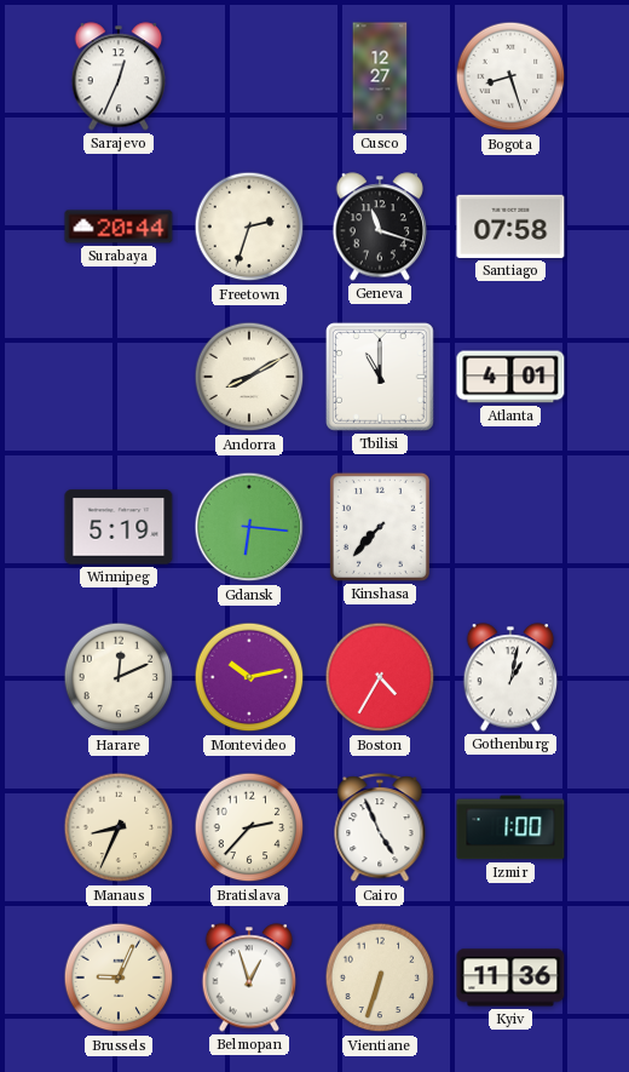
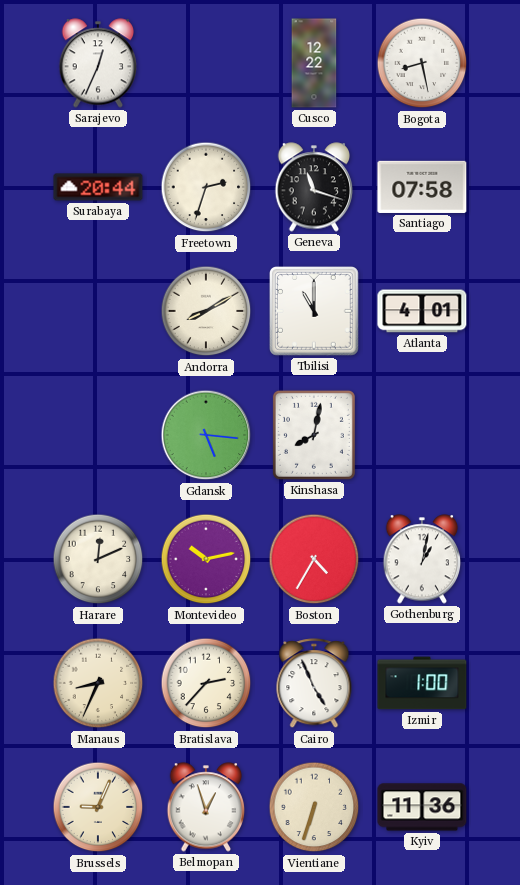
Cusco: 12:27 -> 12:22
Bogota: 8:27 -> 8:28
Winnipeg: 5:19 -> none
Gdansk: 6:16 -> 5:16
Kinshasa: 7:37 -> 8:02
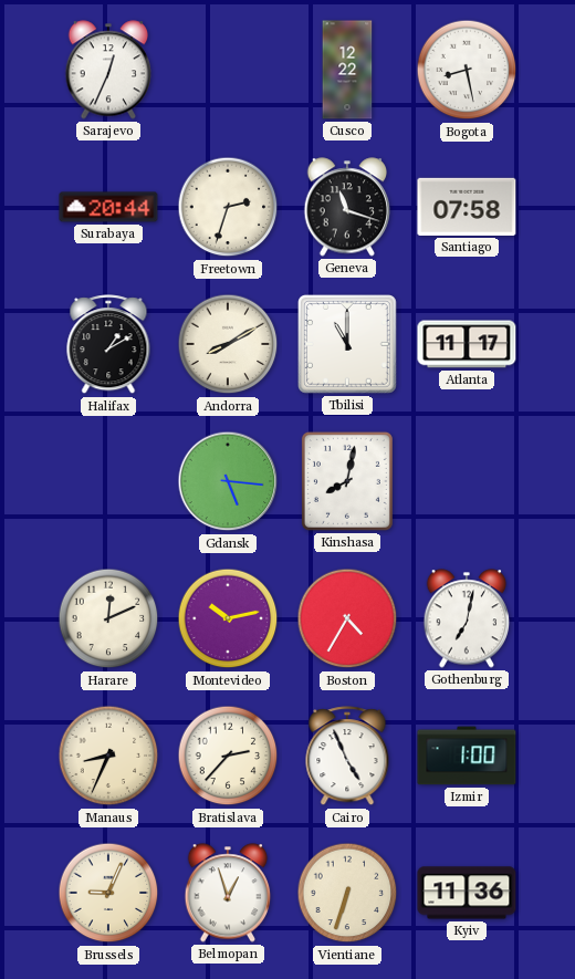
Halifax: none -> 1:10
Atlanta: 4:01 -> 11:17
Gothenburg: 1:02 -> 7:02
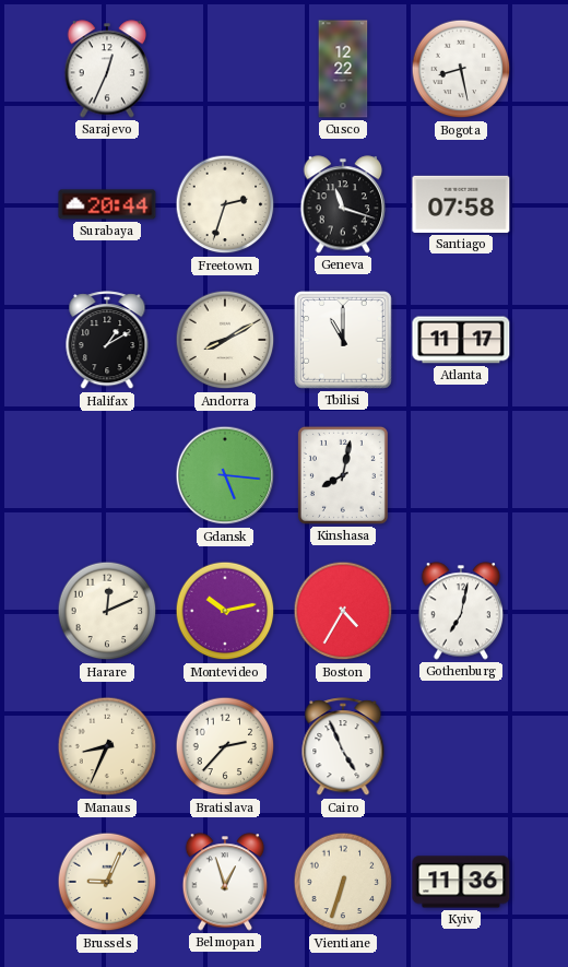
Izmir: 1:00 -> none
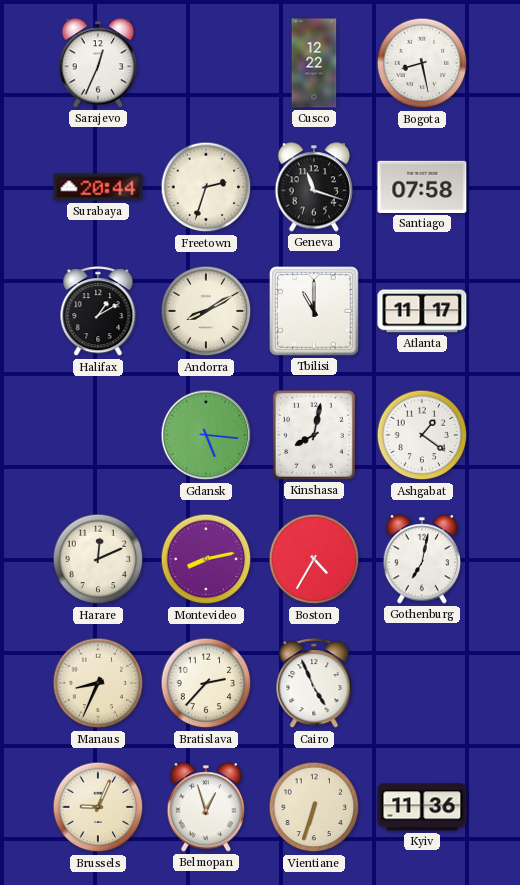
Ashgabat: none -> 1:21
Montevideo: 10:13 -> 8:13
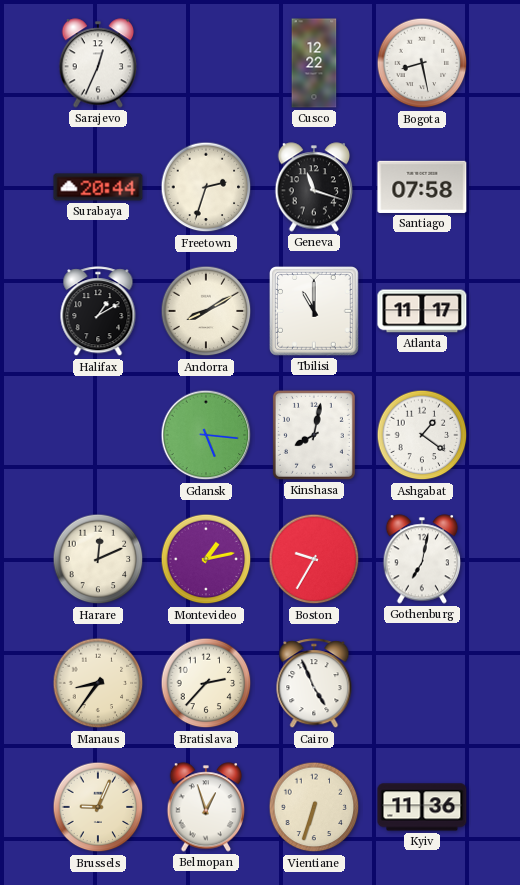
Montevideo: 8:13 -> 1:13
Boston: 4:35 -> 9:35
Manaus: 8:34 -> 8:36
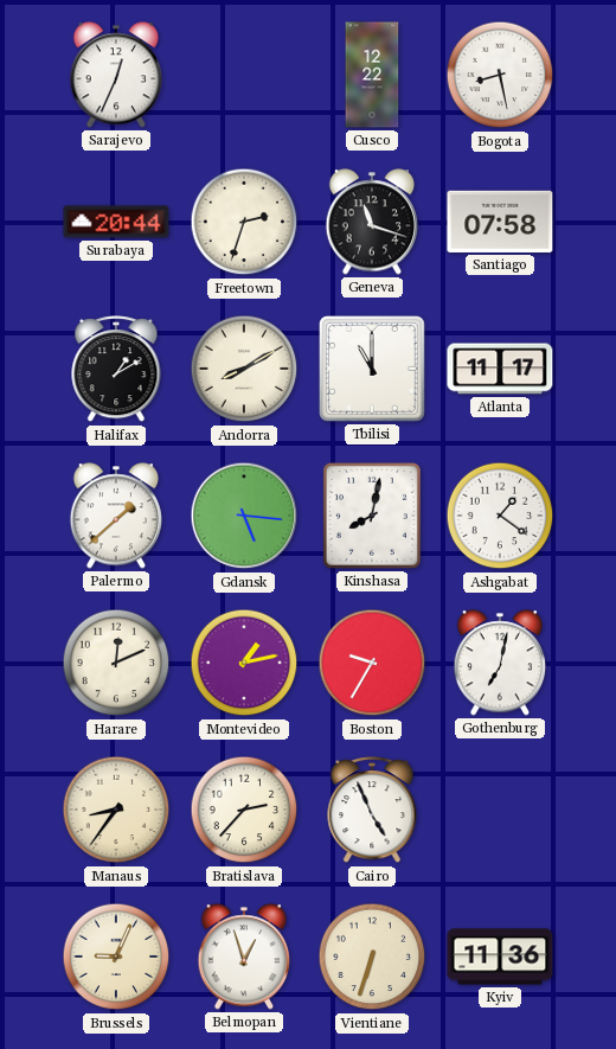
Palermo: none -> 1:38
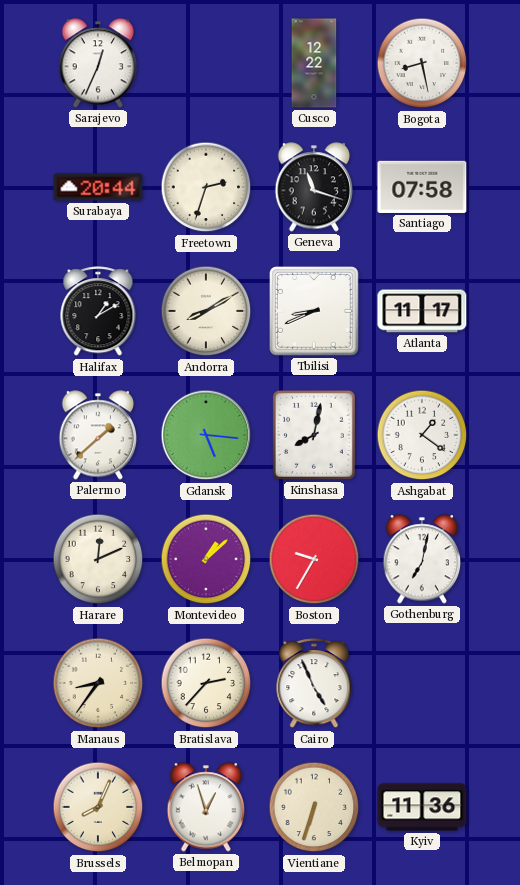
Tbilisi: 11:00 -> 8:41
Montevideo: 1:13 -> 1:08
Brussels: 9:04 -> 8:04
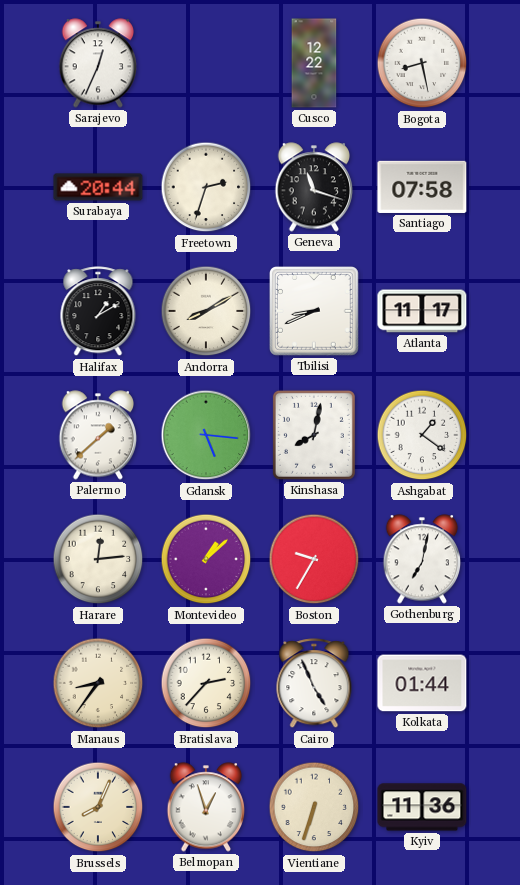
Harare: 12:11 -> 12:14
Kolkata: none -> 01:44
